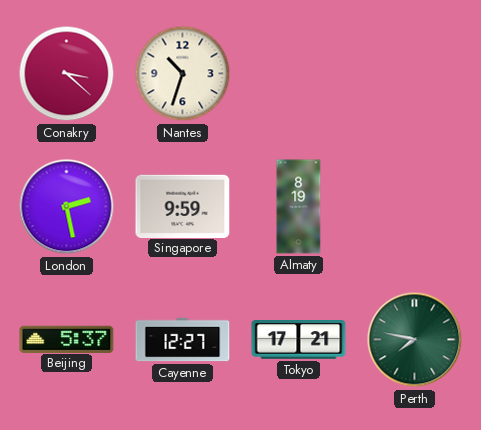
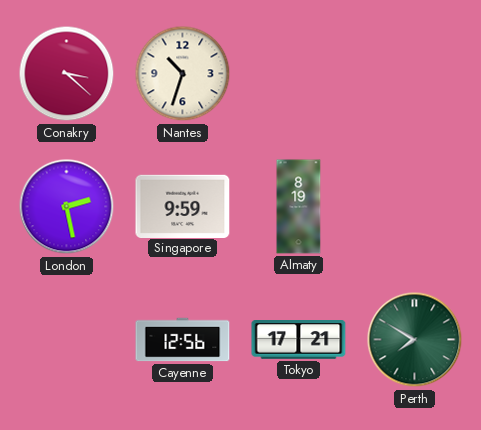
Beijing: 5:37 -> none
Cayenne: 12:27 -> 12:56
Perth: 7:47 -> 7:50
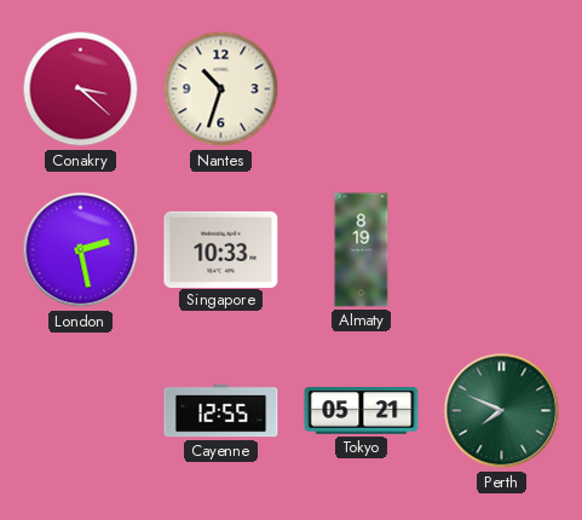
Singapore: 9:59 -> 10:33
Cayenne: 12:56 -> 12:55
Tokyo: 17:21 -> 05:21
Perth: 7:50 -> 7:49
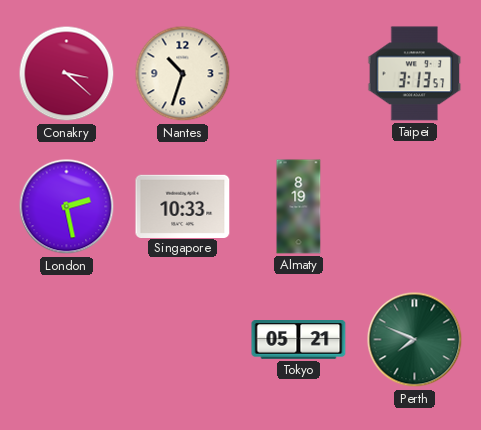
Taipei: none -> 3:13
Cayenne: 12:55 -> none
